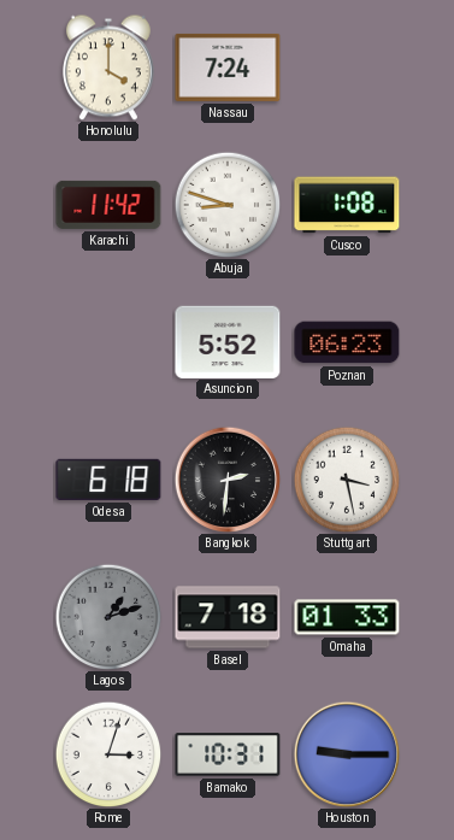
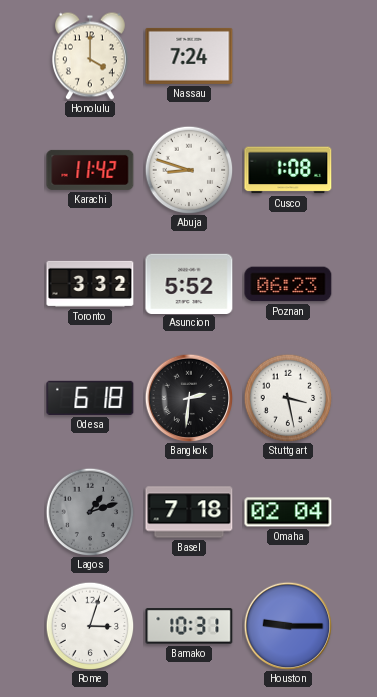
Toronto: none -> 3:32
Omaha: 01:33 -> 02:04
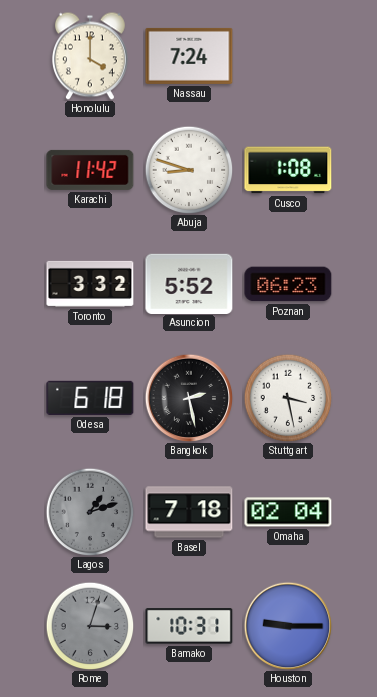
Bangkok: 2:31 -> 2:28
Rome dial: white -> grey
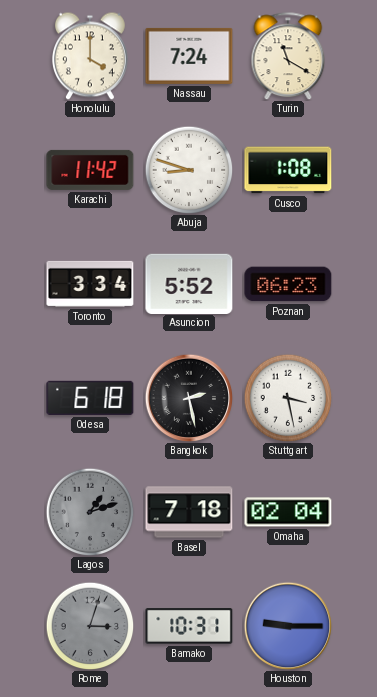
Turin: none -> 11:20
Toronto: 3:32 -> 3:34
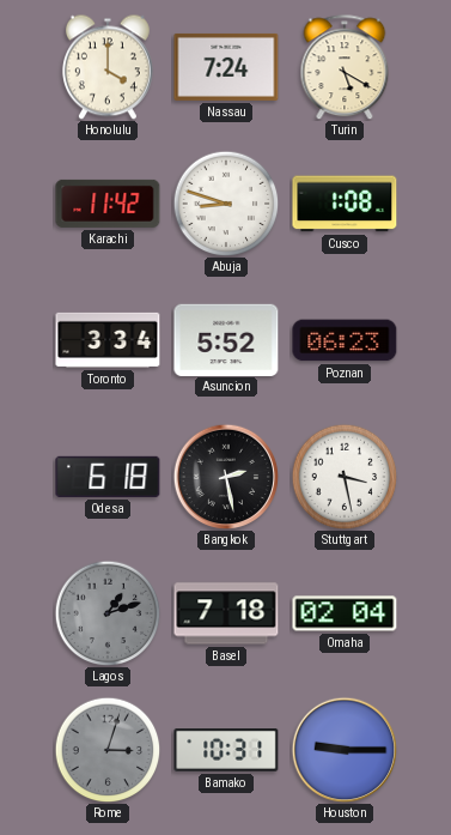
Turin: 11:20 -> 5:20
